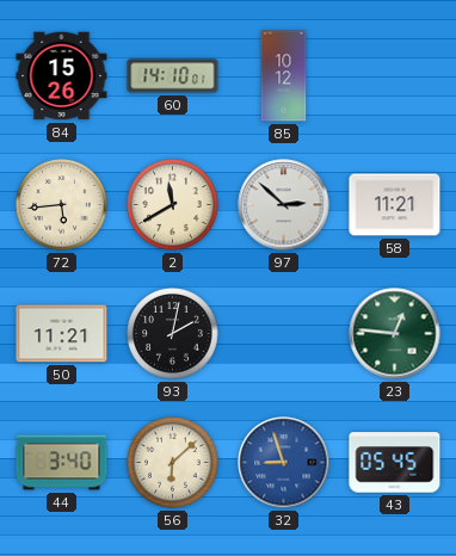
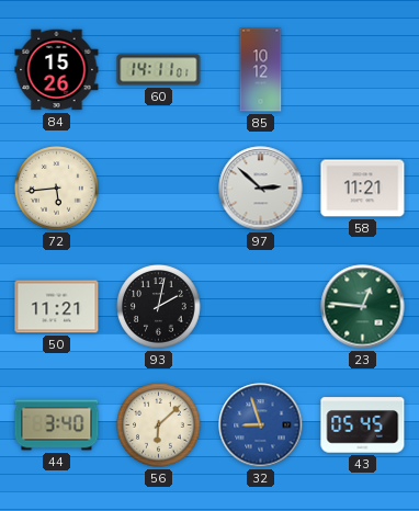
60: 14:10 -> 14:11
2: 11:40 -> none
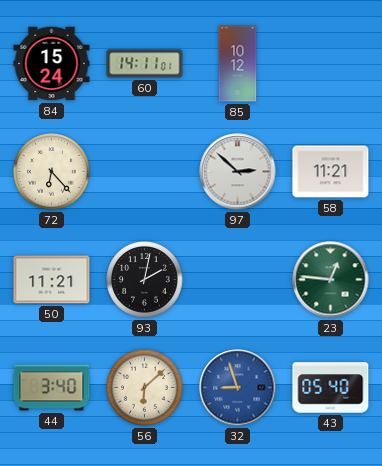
84: 15:26 -> 15:24
72: 5:44 -> 6:23
43: 05:45 -> 05:40
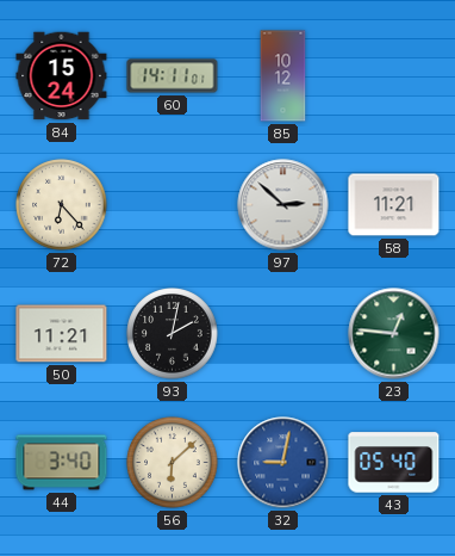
32: 8:57 -> 9:02
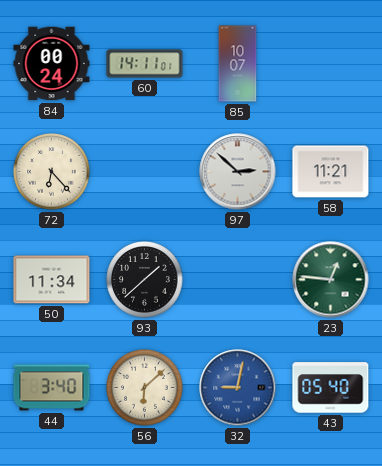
84: 15:24 -> 00:24
85: 10:12 -> 10:07
50: 11:21 -> 11:34
93: 2:02 -> 1:38
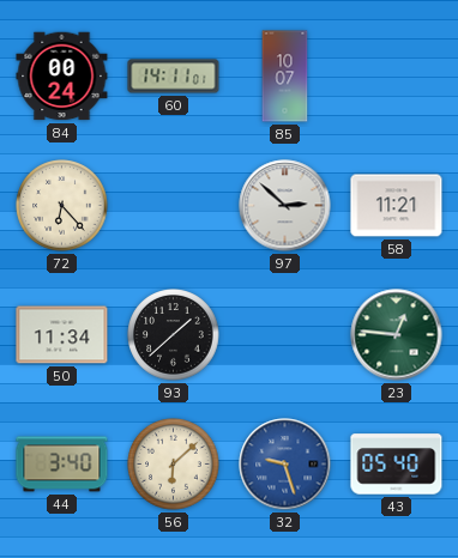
32: 9:02 -> 9:27
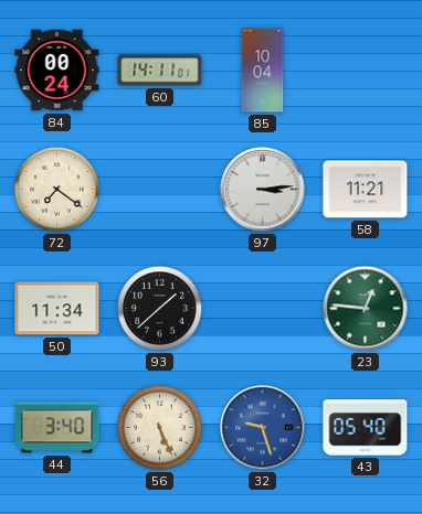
85: 10:07 -> 10:04
72: 6:23 -> 7:21
97: 2:52 -> 3:14
56: 6:08 -> 5:26
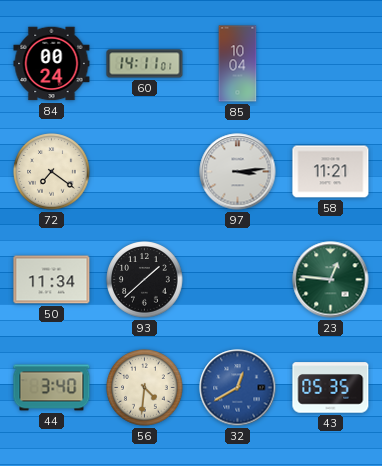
56: 5:26 -> 4:31
32: 9:27 -> 12:40
43: 05:40 -> 05:35
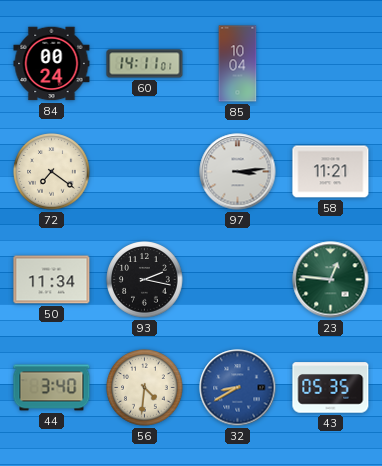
93: 1:38 -> 2:17
32: 12:40 -> 8:40
